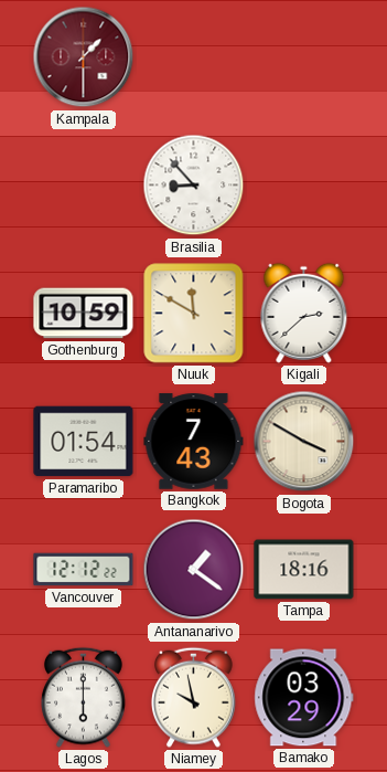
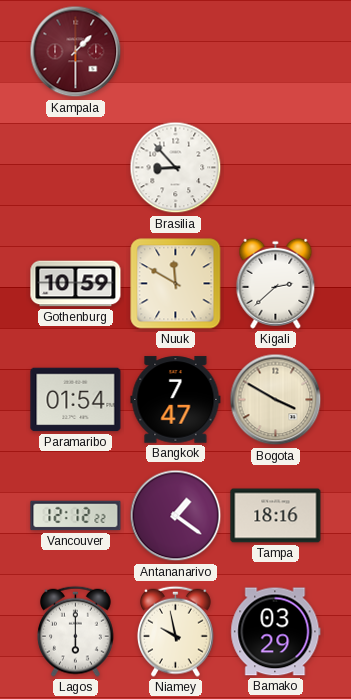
Bangkok: 7:43 -> 7:47
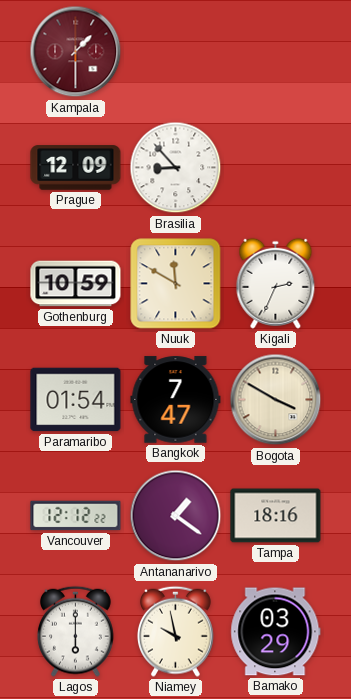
Prague: none -> 12:09
Kigali: 2:38 -> 2:34
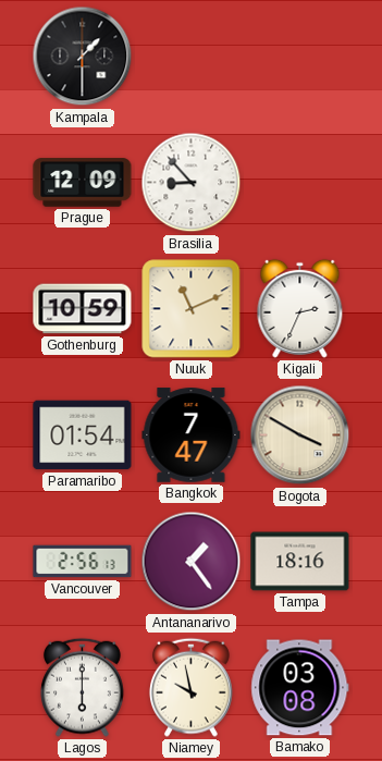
Kampala dial: burgundy -> black
Nuuk: 11:50 -> 11:11
Vancouver: 12:12 -> 2:56
Antananarivo: 1:21 -> 1:24
Bamako: 03:29 -> 03:08
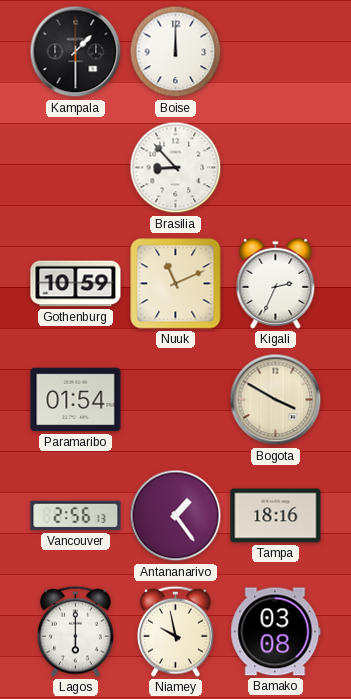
Boise: none -> 12:00
Prague: 12:09 -> none
Bangkok: 7:47 -> none
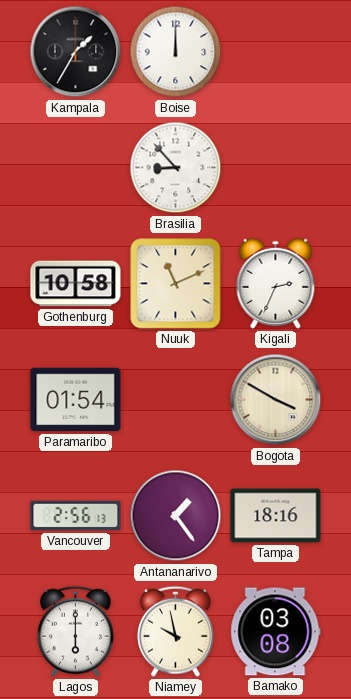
Kampala: 1:30 -> 1:35
Gothenburg: 10:59 -> 10:58
